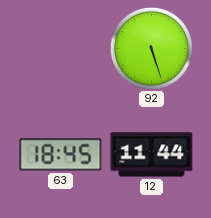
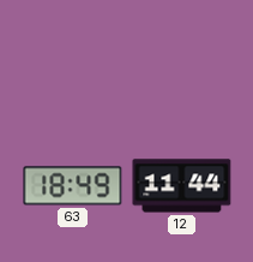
92: 5:27 -> none
63: 18:45 -> 18:49
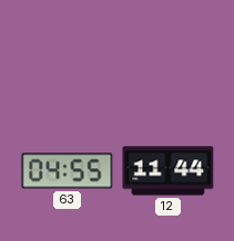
63: 18:49 -> 04:55
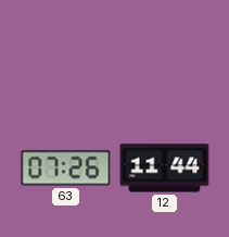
63: 04:55 -> 07:26
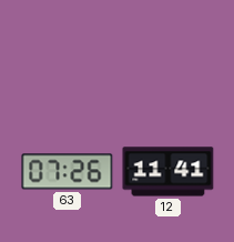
12: 11:44 -> 11:41
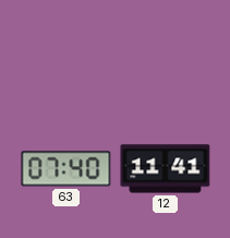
63: 07:26 -> 07:40
